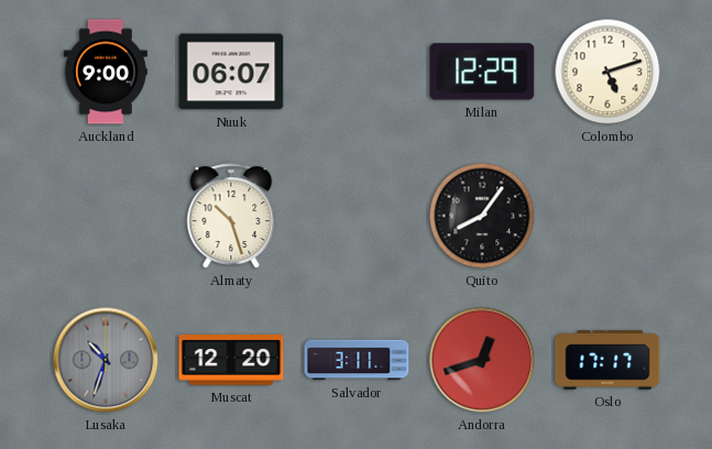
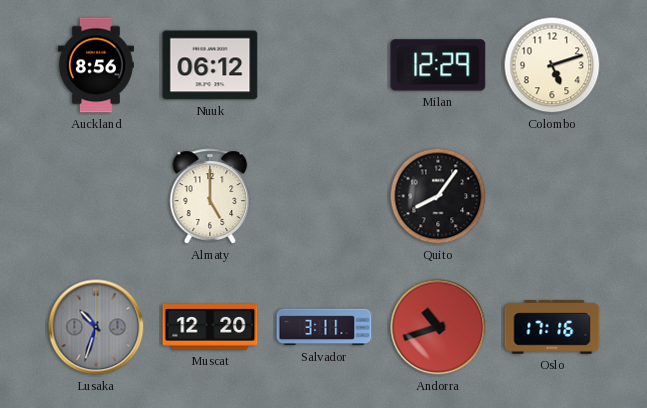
Auckland: 9:00 -> 8:56
Nuuk: 06:07 -> 06:12
Almaty: 10:27 -> 5:00
Andorra: 12:42 -> 10:42
Oslo: 17:17 -> 17:16
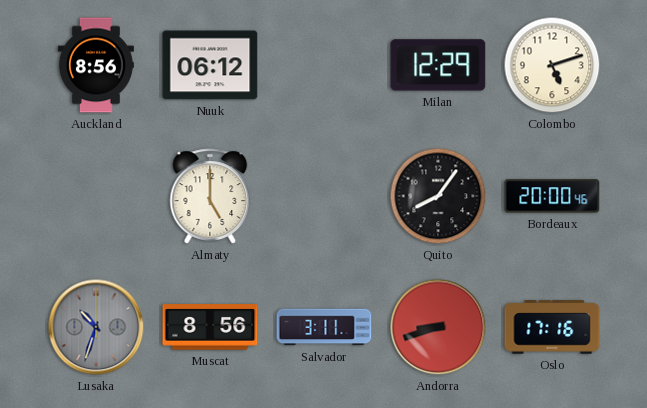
Bordeaux: none -> 20:00
Muscat: 12:20 -> 8:56
Andorra: 10:42 -> 8:42
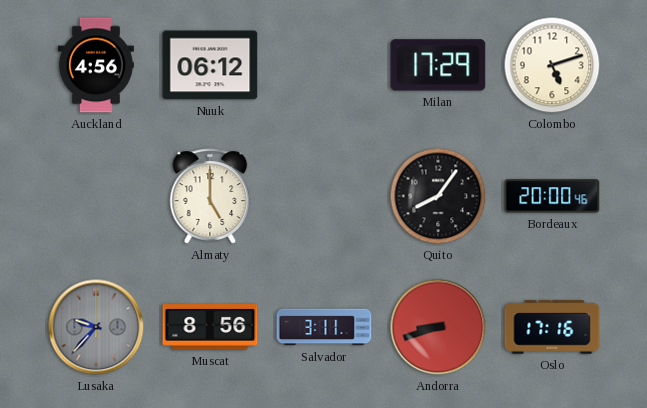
Auckland: 8:56 -> 4:56
Milan: 12:29 -> 17:29
Lusaka: 10:33 -> 9:37
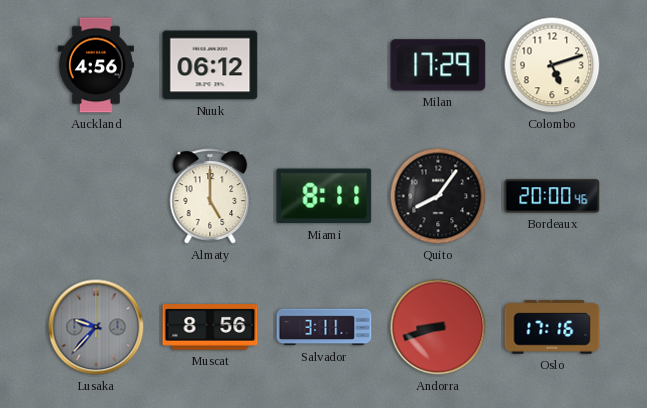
Miami: none -> 8:11
